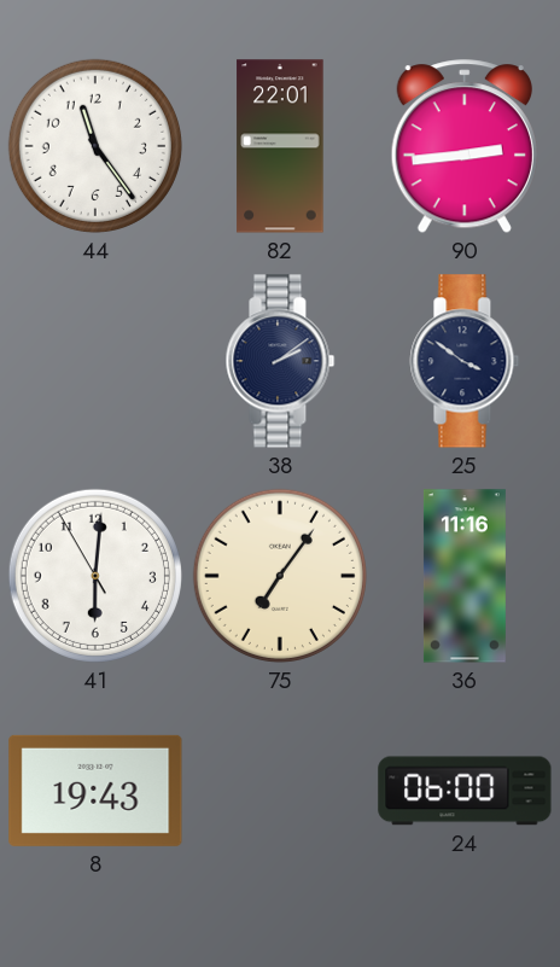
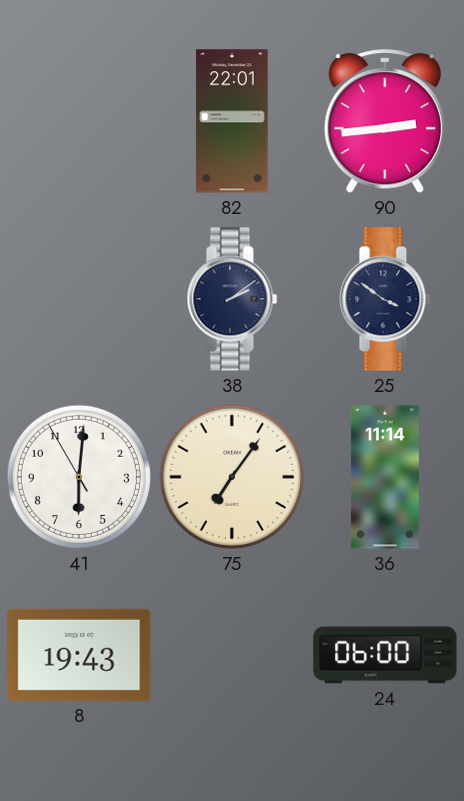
44: 11:24 -> none
36: 11:16 -> 11:14
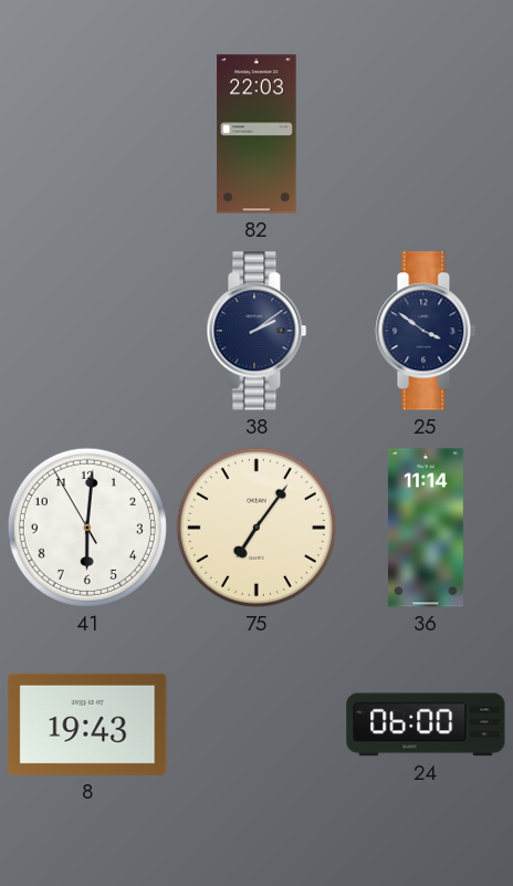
82: 22:01 -> 22:03
90: 2:44 -> none
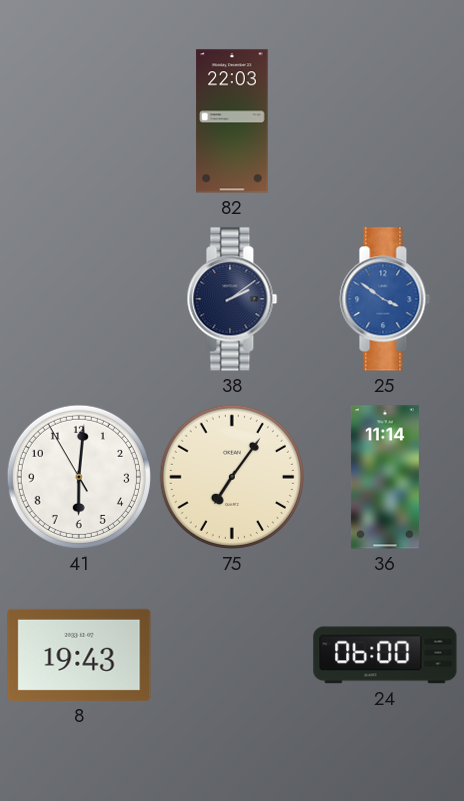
25 dial: navy -> blue
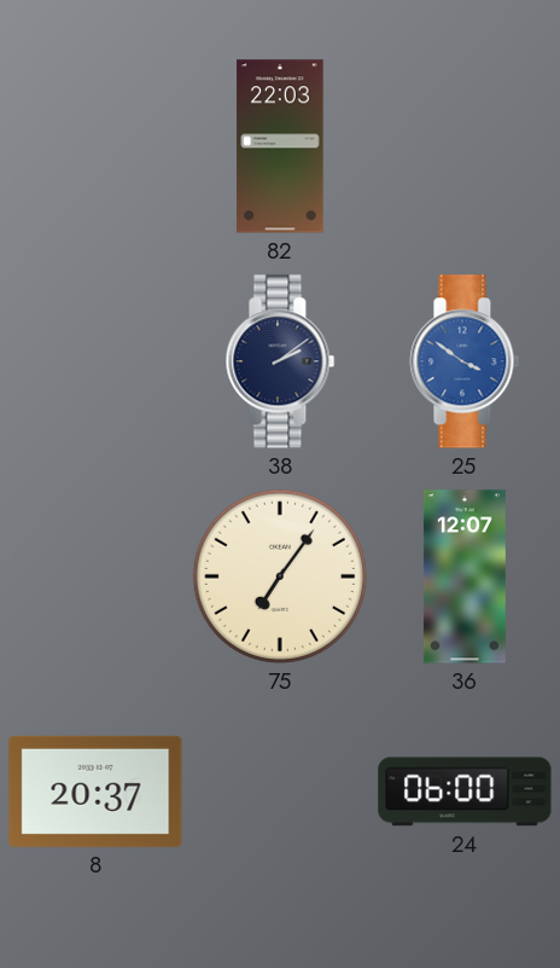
41: 6:00 -> none
36: 11:14 -> 12:07
8: 19:43 -> 20:37
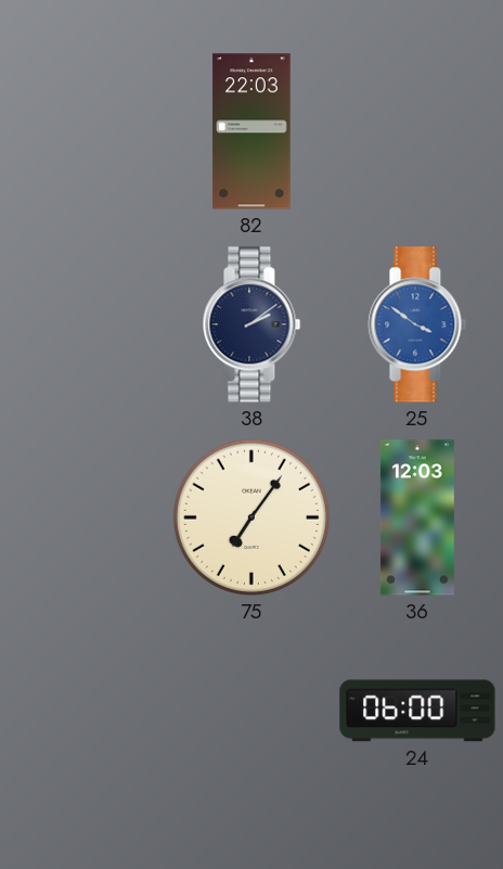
36: 12:07 -> 12:03
8: 20:37 -> none
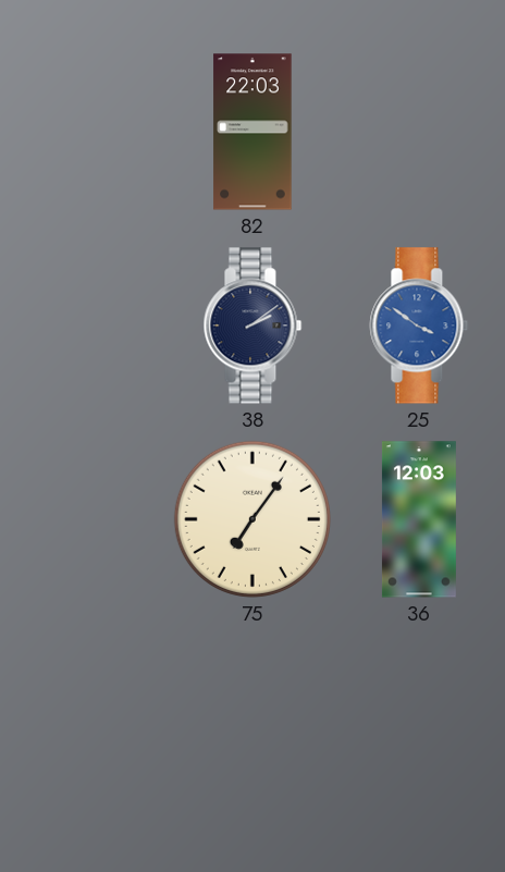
24: 06:00 -> none
